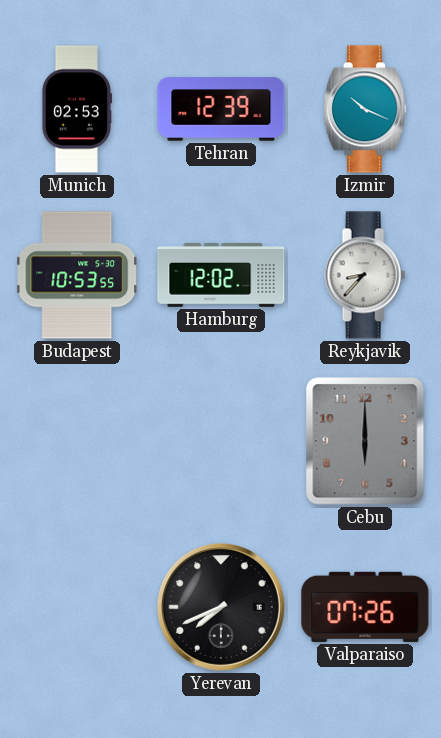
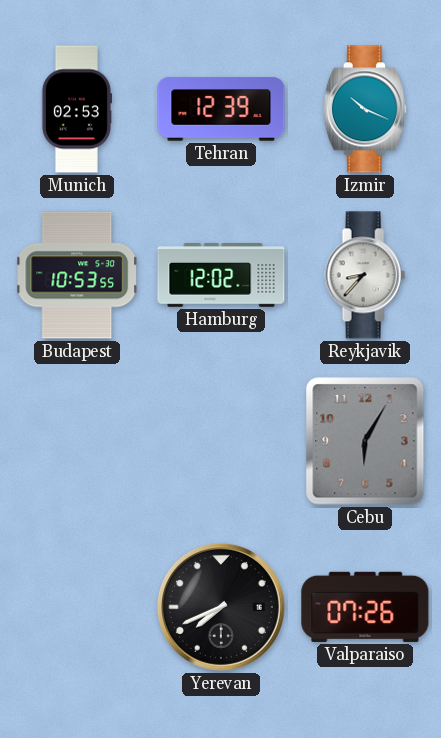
Cebu: 6:00 -> 6:05
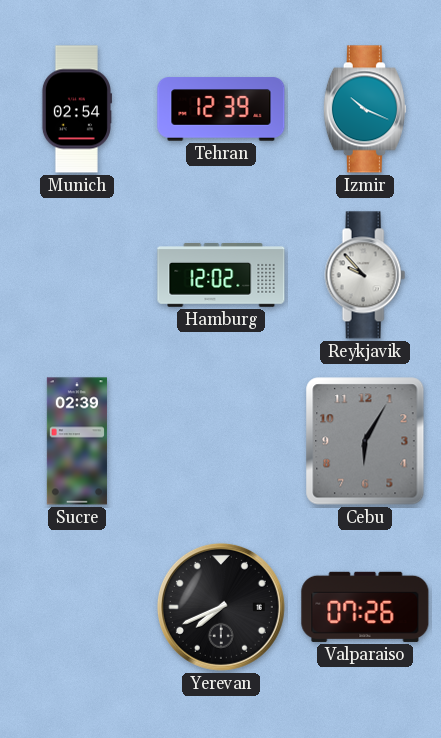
Munich: 02:53 -> 02:54
Budapest: 10:53 -> none
Reykjavik: 8:37 -> 9:53
Sucre: none -> 02:39
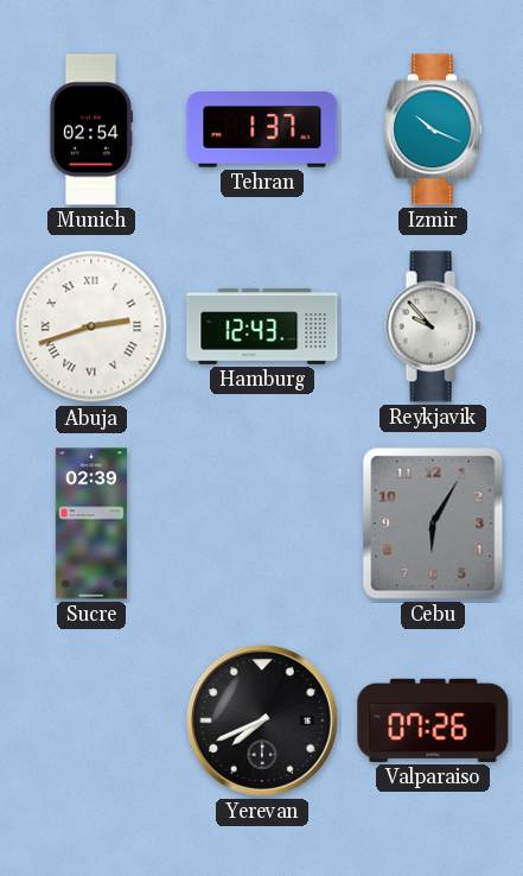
Tehran: 12:39 -> 1:37
Abuja: none -> 2:42
Hamburg: 12:02 -> 12:43
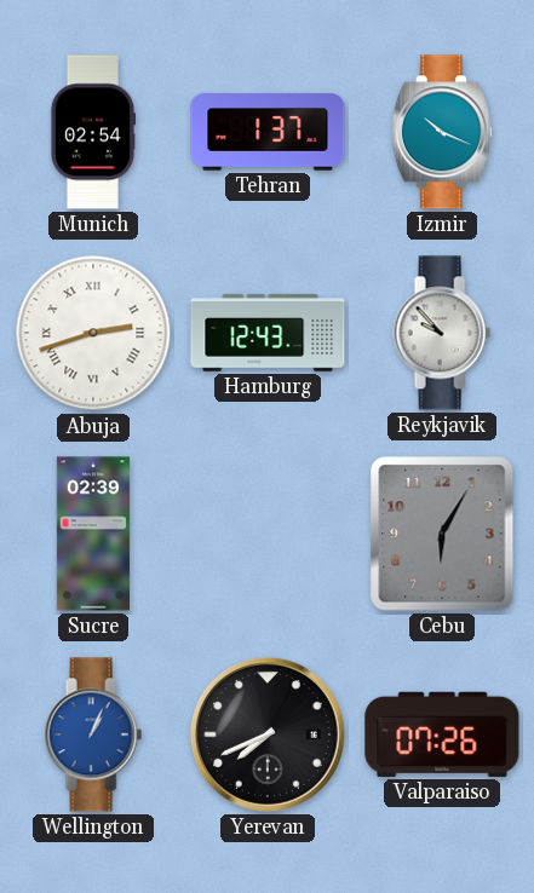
Wellington: none -> 1:04
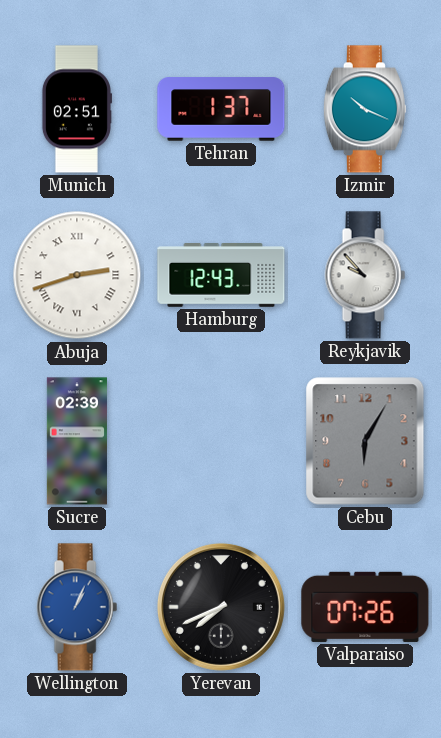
Munich: 02:54 -> 02:51
